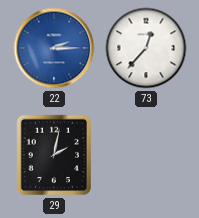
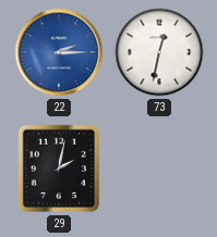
73: 12:37 -> 12:32
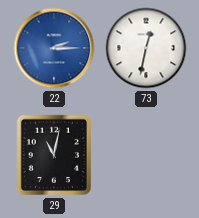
29: 2:02 -> 11:02
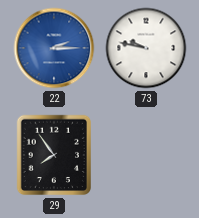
73: 12:32 -> 9:47
29: 11:02 -> 7:54
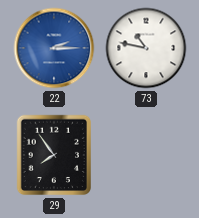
73: 9:47 -> 10:47
